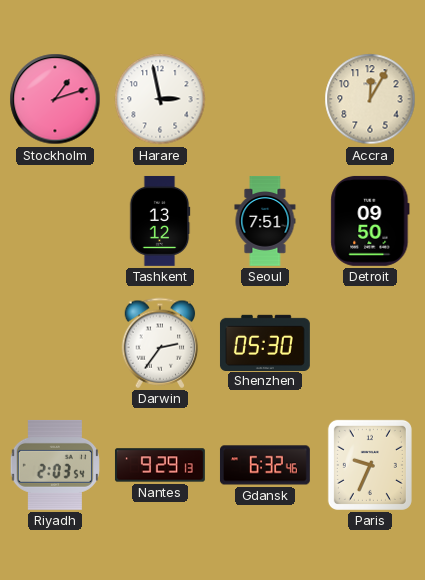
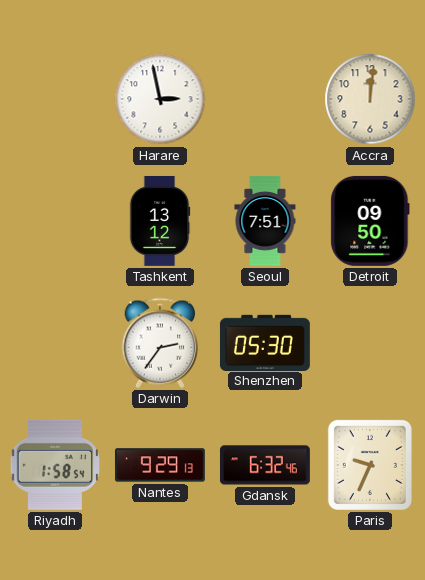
Stockholm: 1:12 -> none
Accra: 12:05 -> 12:01
Riyadh: 2:03 -> 1:58
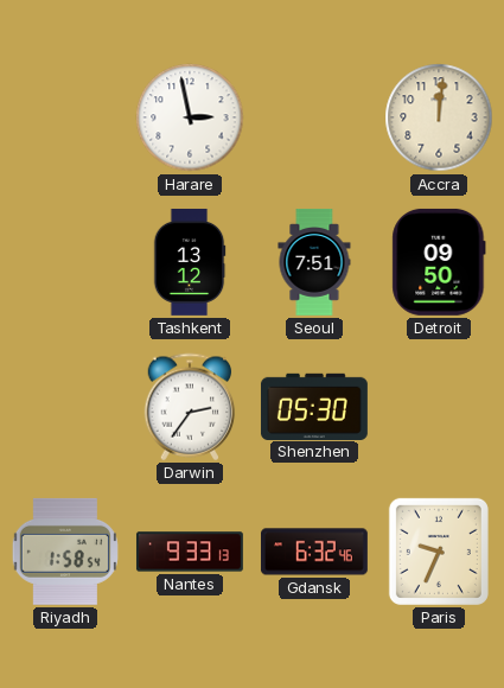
Nantes: 9:29 -> 9:33
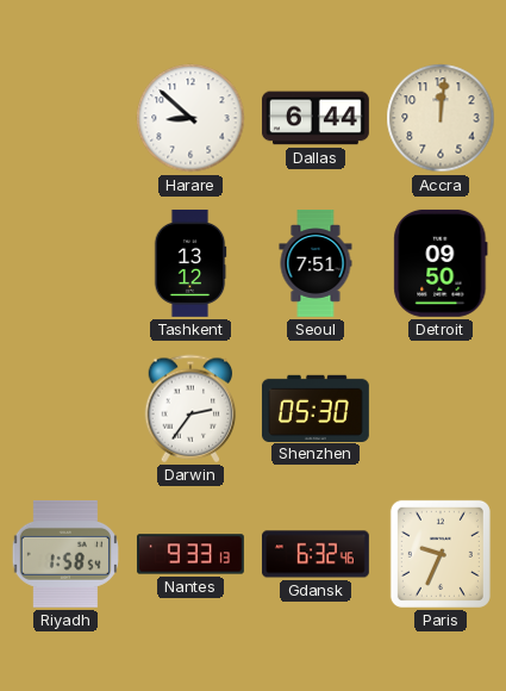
Harare: 2:58 -> 8:52
Dallas: none -> 6:44
